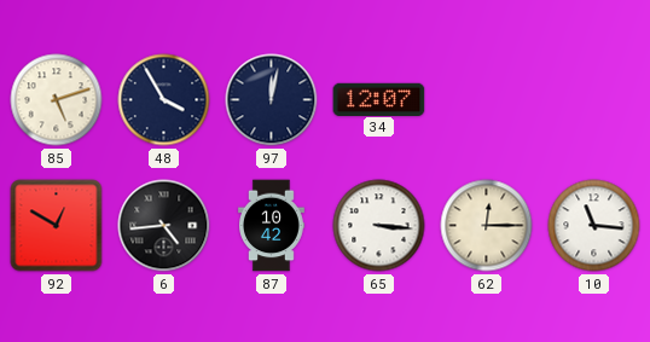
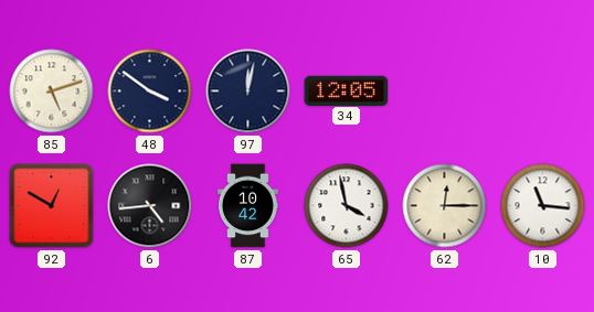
48: 3:55 -> 3:51
34: 12:07 -> 12:05
65: 3:16 -> 3:58
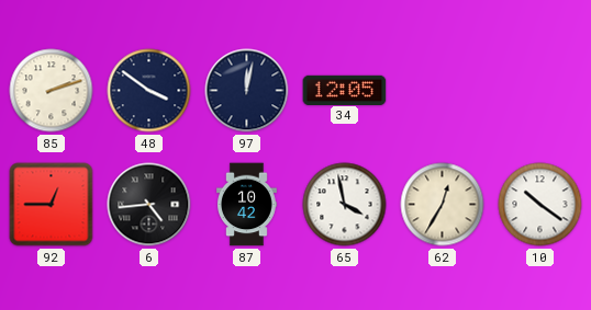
85: 5:12 -> 2:12
92: 12:50 -> 12:45
62: 12:15 -> 12:35
10: 11:16 -> 10:21
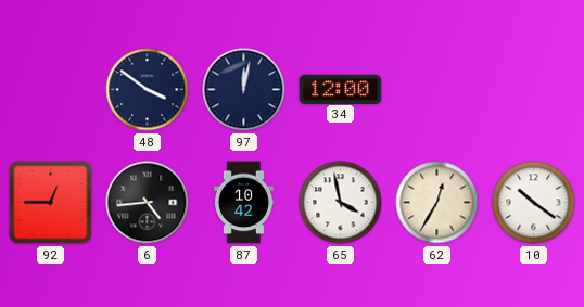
85: 2:12 -> none
34: 12:05 -> 12:00
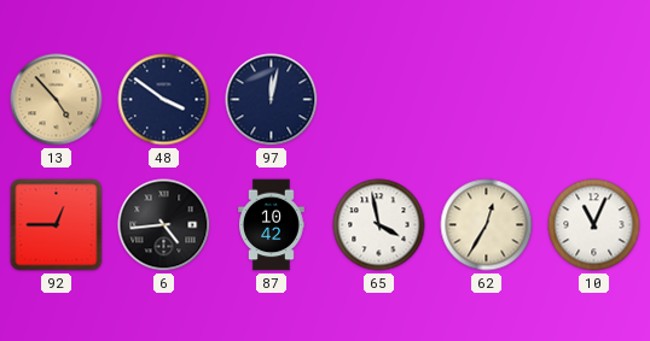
13: none -> 4:53
34: 12:00 -> none
10: 10:21 -> 11:04
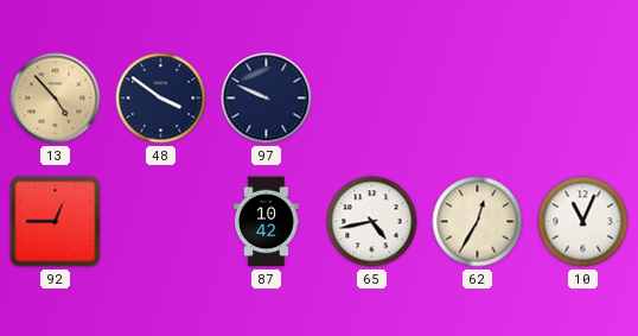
97: 12:02 -> 9:49
6: 4:44 -> none
65: 3:58 -> 4:43
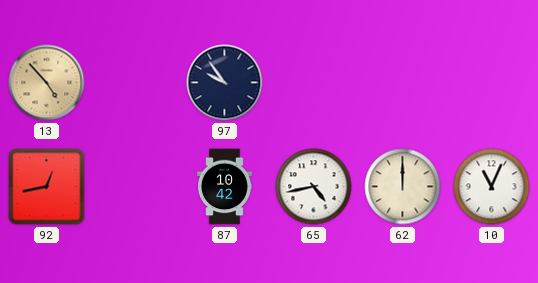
48: 3:51 -> none
97: 9:49 -> 9:54
92: 12:45 -> 12:43
62: 12:35 -> 12:00
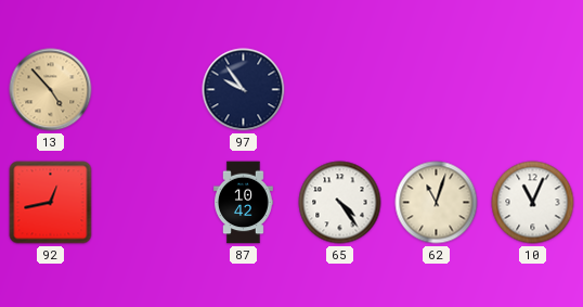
65: 4:43 -> 4:24
62: 12:00 -> 11:03
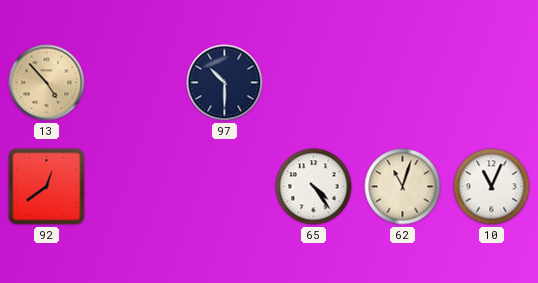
97: 9:54 -> 10:30
92: 12:43 -> 12:39
87: 10:42 -> none
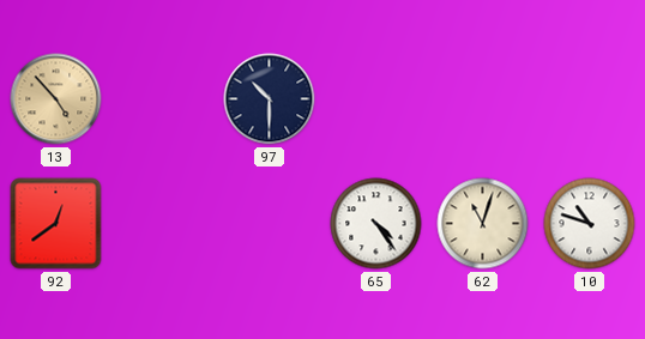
10: 11:04 -> 10:48
